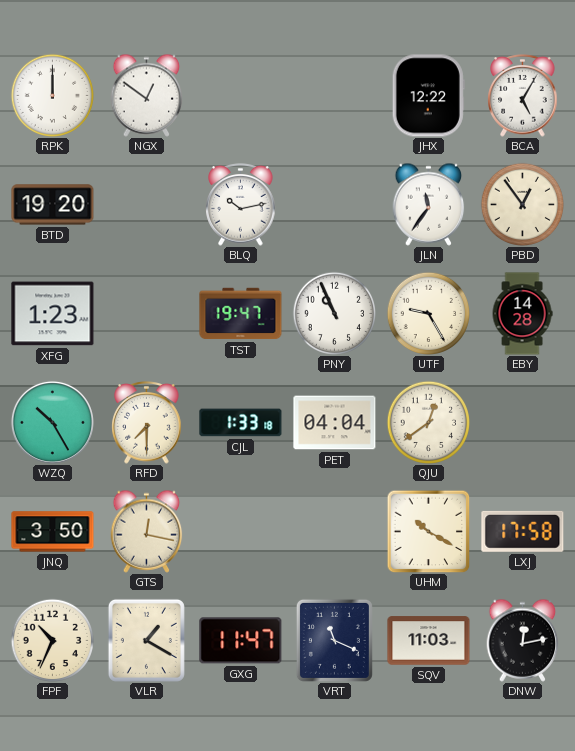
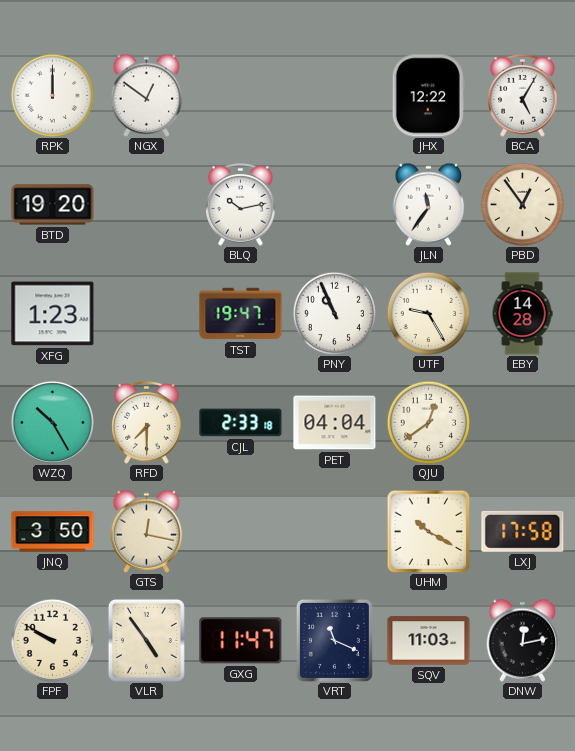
CJL: 1:33 -> 2:33
FPF: 10:34 -> 9:50
VLR: 1:20 -> 4:54
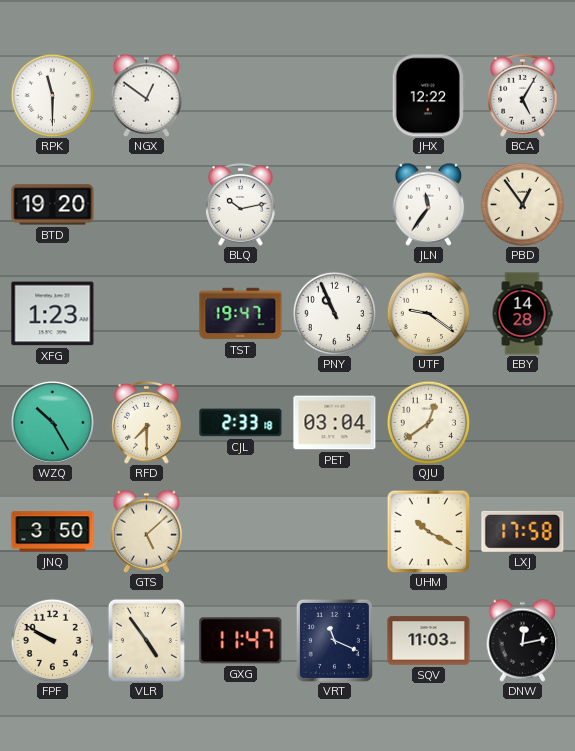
RPK: 12:00 -> 11:30
UTF: 9:25 -> 9:21
PET: 04:04 -> 03:04
GTS: 12:17 -> 5:08
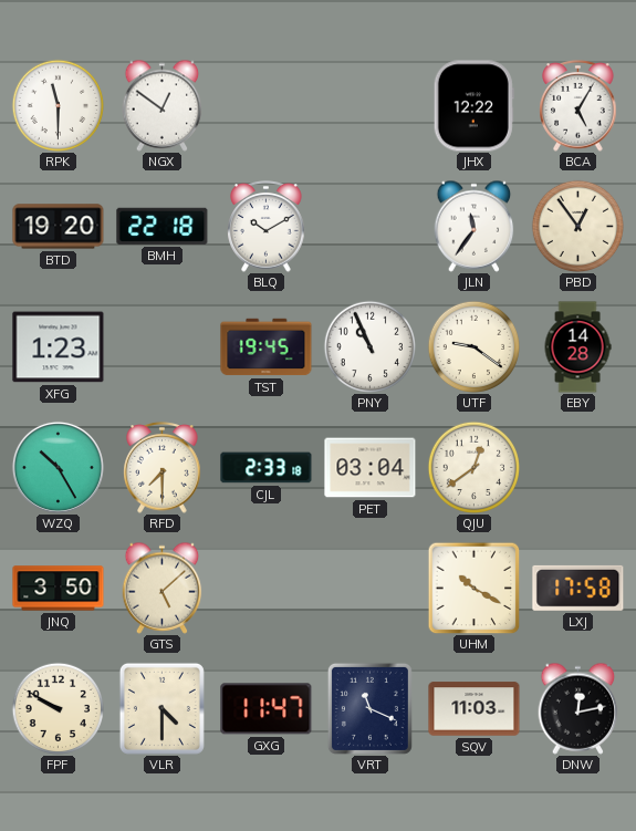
BMH: none -> 22:18
BLQ: 10:13 -> 10:10
TST: 19:47 -> 19:45
VLR: 4:54 -> 4:30
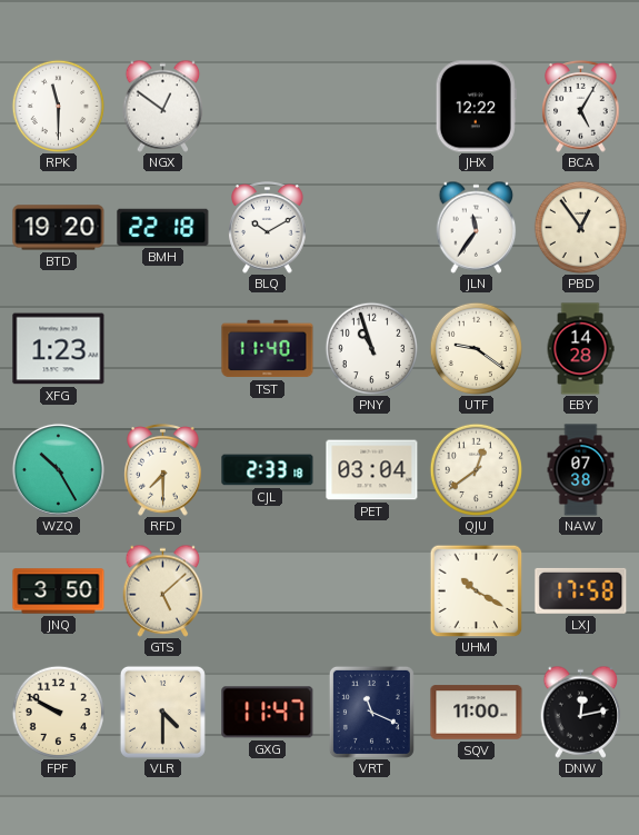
TST: 19:45 -> 11:40
PNY: 10:56 -> 10:57
NAW: none -> 07:38
SQV: 11:03 -> 11:00
